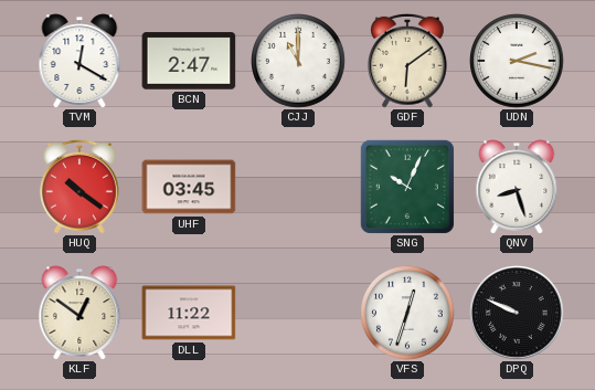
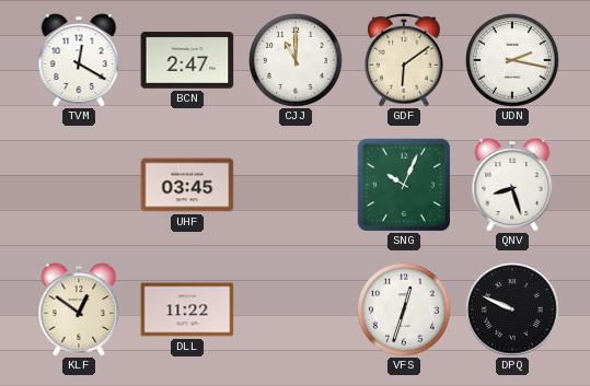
HUQ: 10:21 -> none
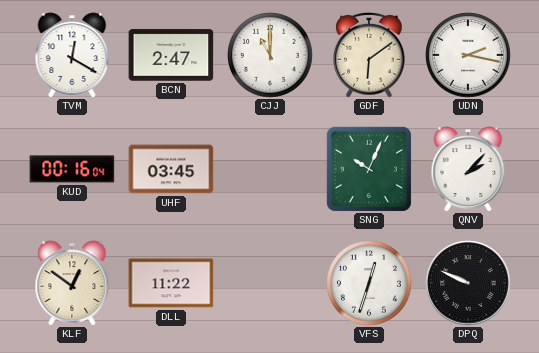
KUD: none -> 00:16
QNV: 8:27 -> 2:07
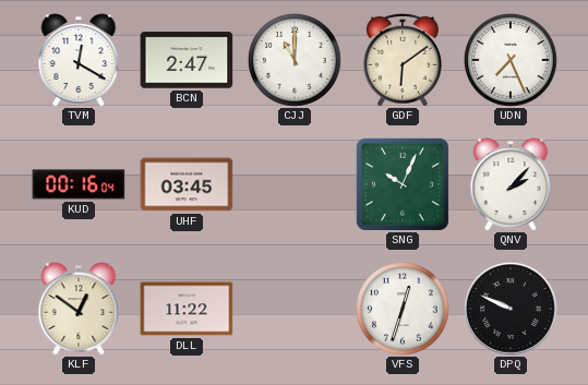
UDN: 2:17 -> 7:26
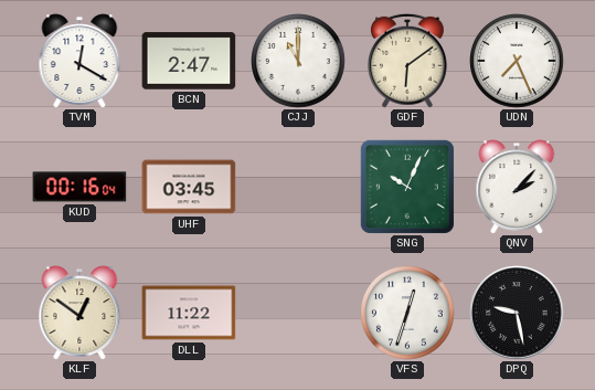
DPQ: 9:49 -> 9:28
